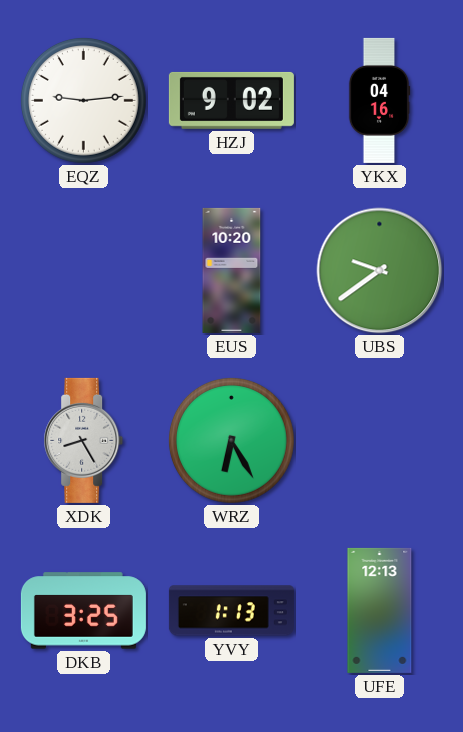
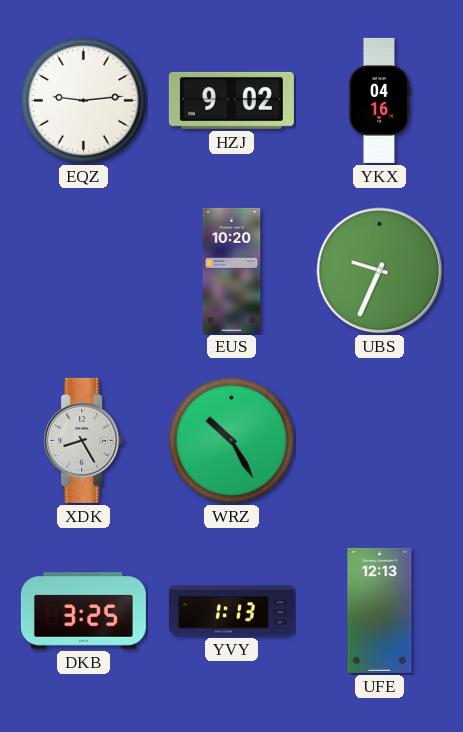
UBS: 9:39 -> 9:34
WRZ: 6:25 -> 10:25
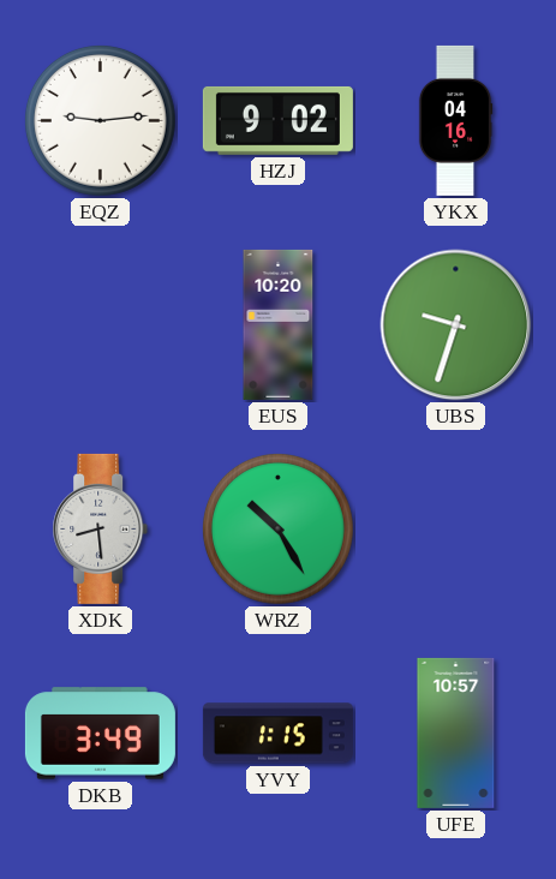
UBS: 9:34 -> 9:33
XDK: 8:25 -> 8:29
DKB: 3:25 -> 3:49
YVY: 1:13 -> 1:15
UFE: 12:13 -> 10:57
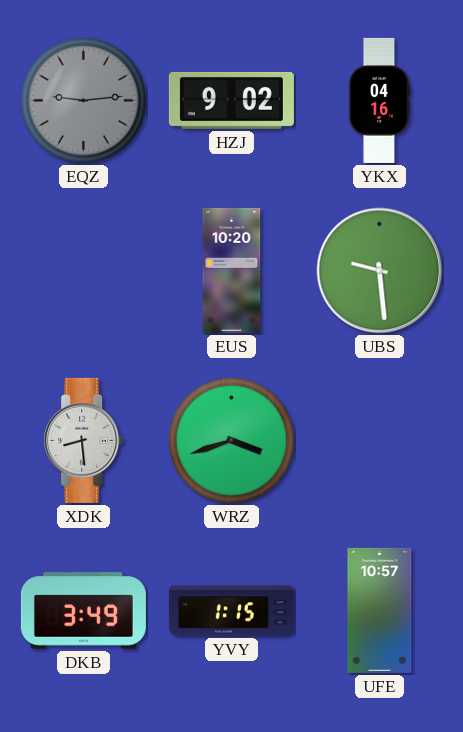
EQZ dial: white -> grey
UBS: 9:33 -> 9:29
WRZ: 10:25 -> 3:42
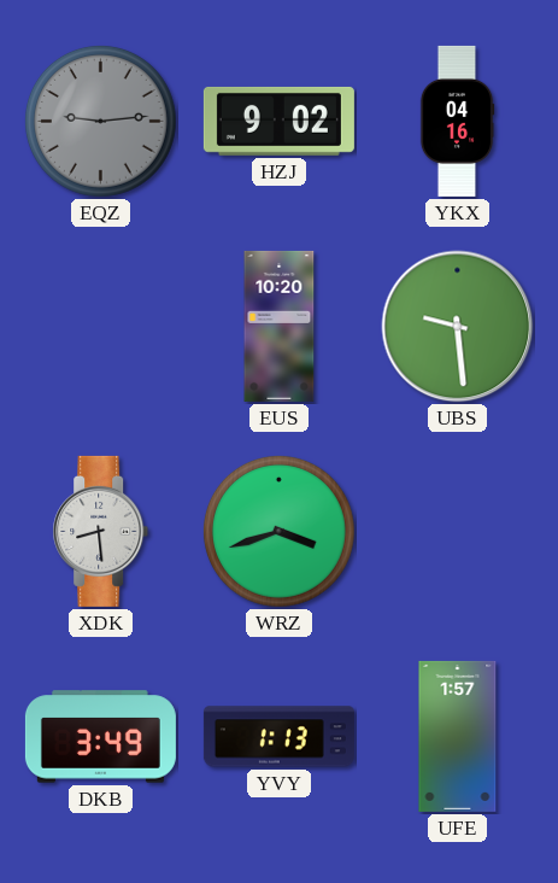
YVY: 1:15 -> 1:13
UFE: 10:57 -> 1:57
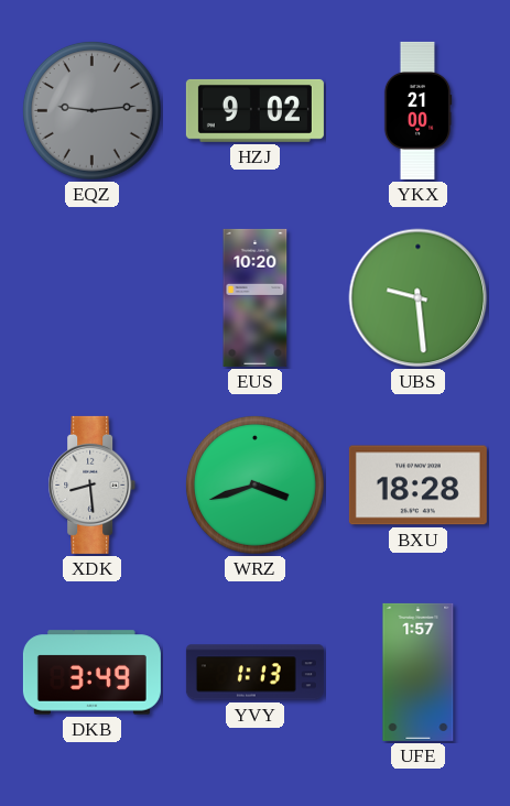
YKX: 04:16 -> 21:00
BXU: none -> 18:28
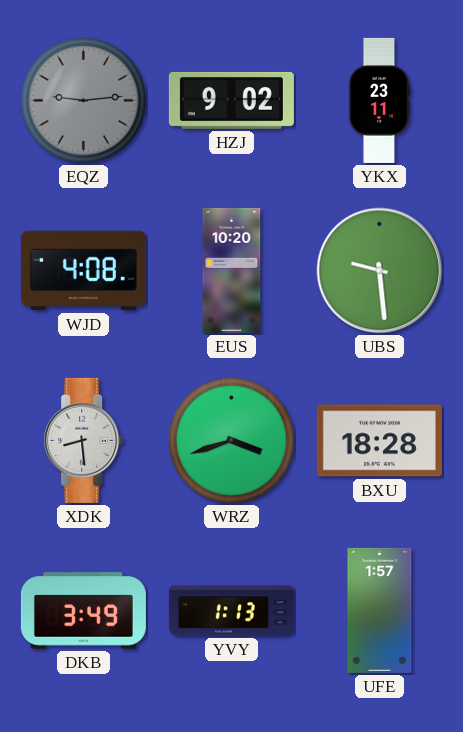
YKX: 21:00 -> 23:11
WJD: none -> 4:08
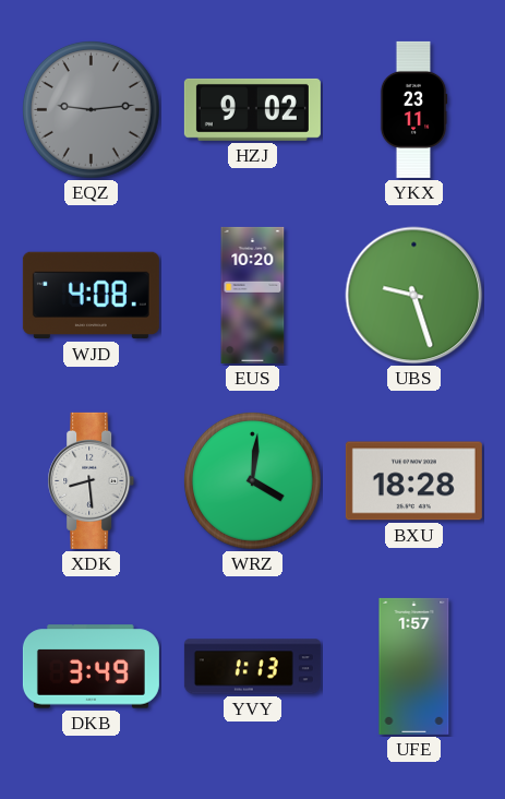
UBS: 9:29 -> 9:27
WRZ: 3:42 -> 4:01
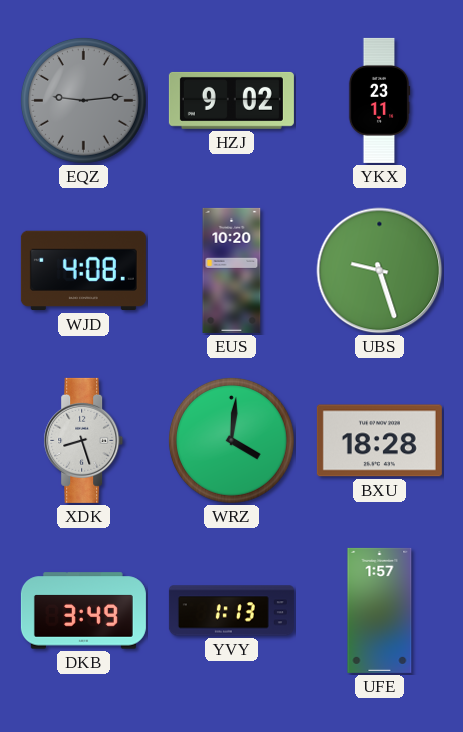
XDK: 8:29 -> 8:27
